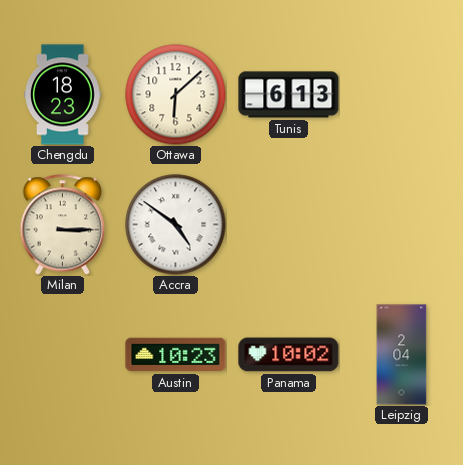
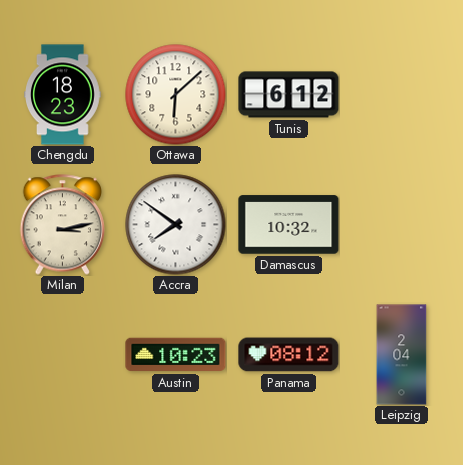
Tunis: 6:13 -> 6:12
Milan: 3:15 -> 3:13
Accra: 4:51 -> 7:51
Damascus: none -> 10:32
Panama: 10:02 -> 08:12
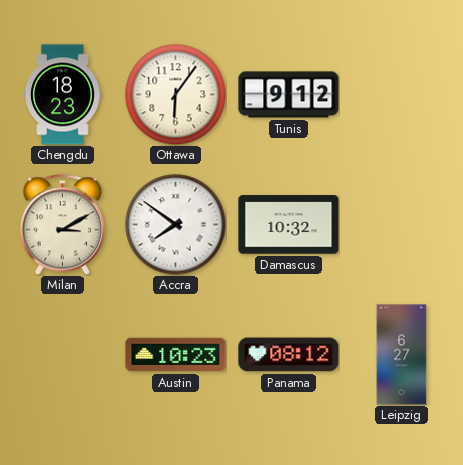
Ottawa: 6:08 -> 6:06
Tunis: 6:12 -> 9:12
Milan: 3:13 -> 3:10
Leipzig: 2:04 -> 6:27
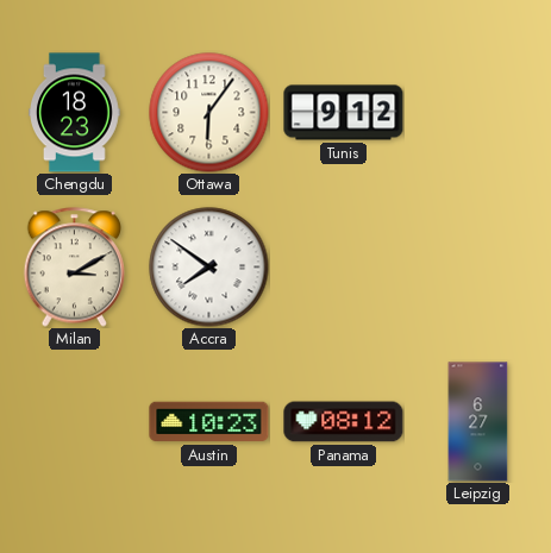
Damascus: 10:32 -> none
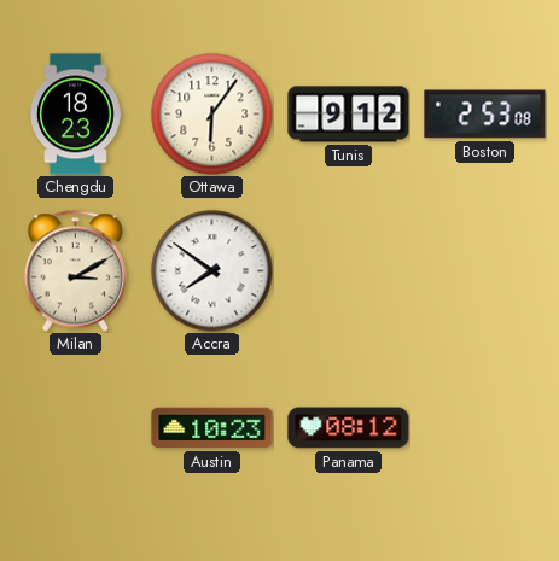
Boston: none -> 2:53
Leipzig: 6:27 -> none
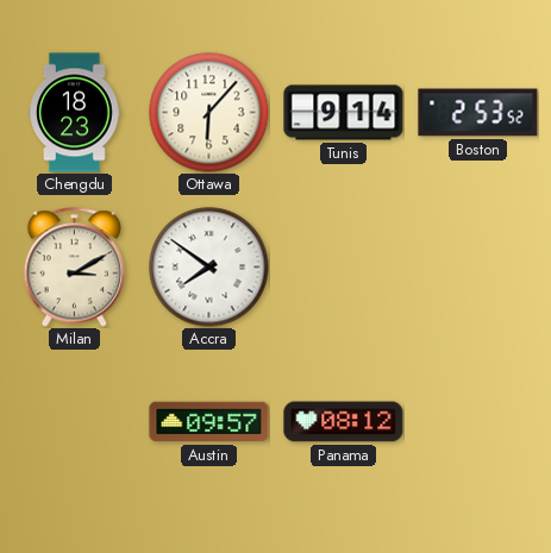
Ottawa: 6:06 -> 6:07
Tunis: 9:12 -> 9:14
Boston: 2:53:08 -> 2:53:52
Austin: 10:23 -> 09:57
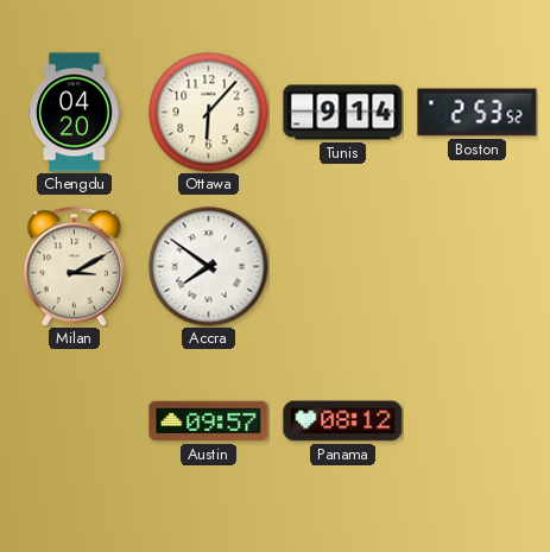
Chengdu: 18:23 -> 04:20
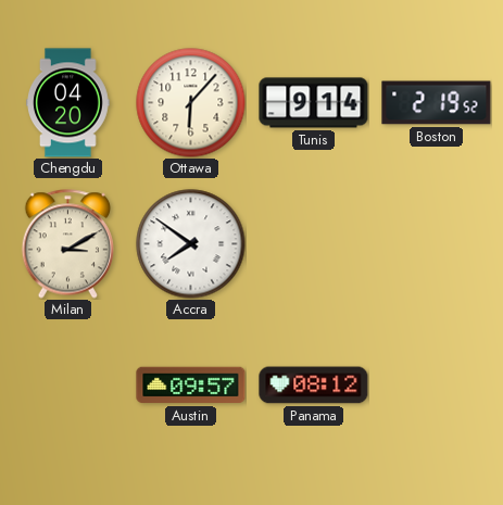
Boston: 2:53 -> 2:19
